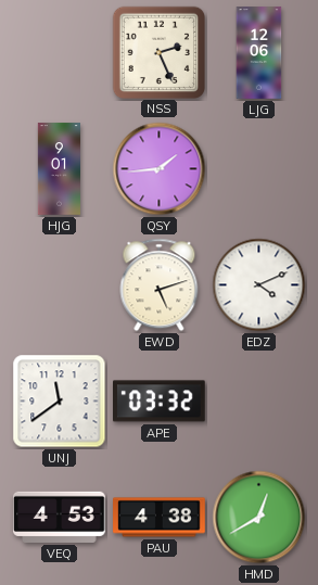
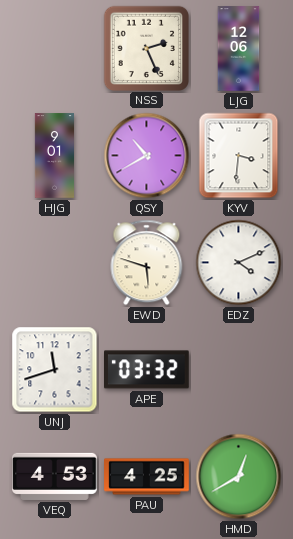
QSY: 1:44 -> 10:40
KYV: none -> 3:31
EWD: 5:12 -> 5:48
UNJ: 11:39 -> 11:42
PAU: 4:38 -> 4:25
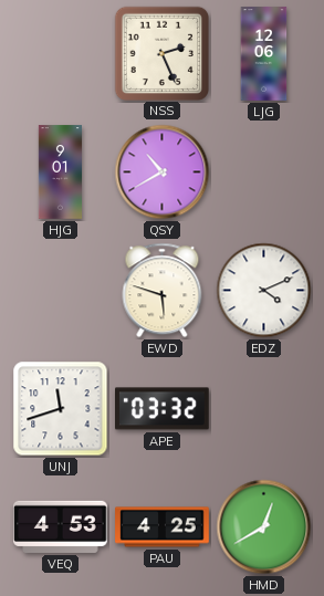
KYV: 3:31 -> none
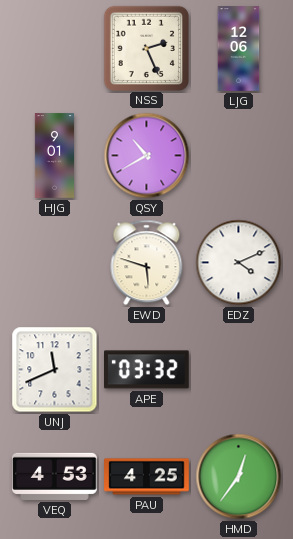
UNJ: 11:42 -> 11:41
HMD: 12:40 -> 12:36
